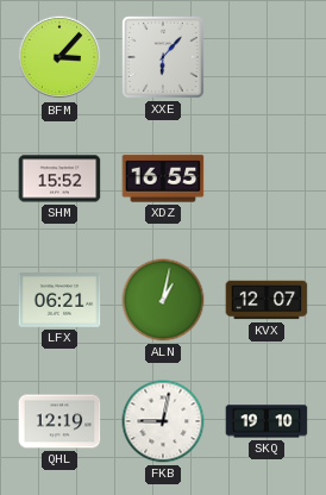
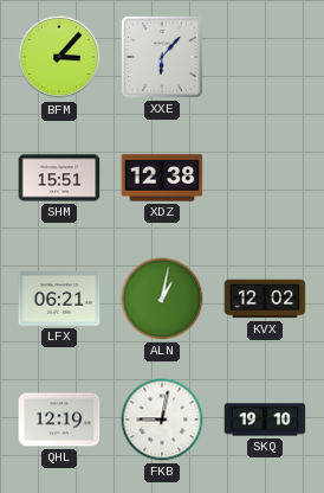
SHM: 15:52 -> 15:51
XDZ: 16:55 -> 12:38
KVX: 12:07 -> 12:02
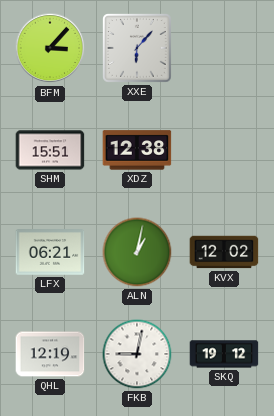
SKQ: 19:10 -> 19:12
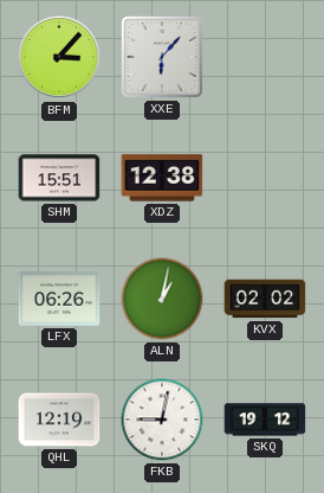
LFX: 06:21 -> 06:26
KVX: 12:02 -> 02:02
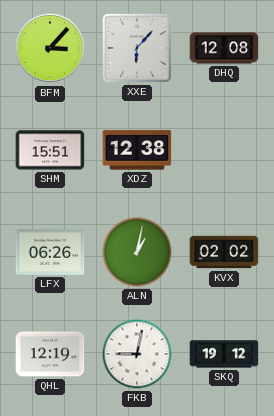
DHQ: none -> 12:08
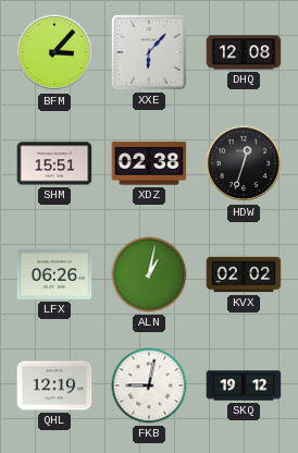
XDZ: 12:38 -> 02:38
HDW: none -> 12:33
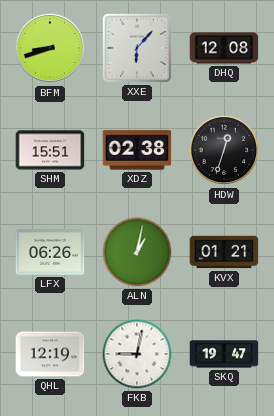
BFM: 3:07 -> 8:42
KVX: 02:02 -> 01:21
SKQ: 19:12 -> 19:47
